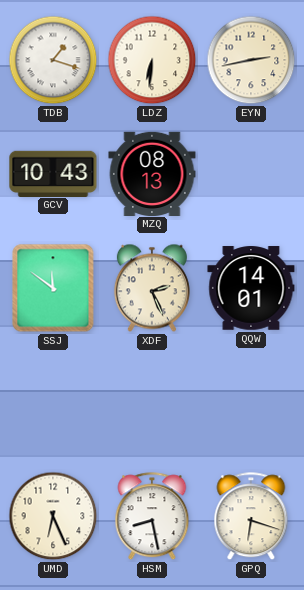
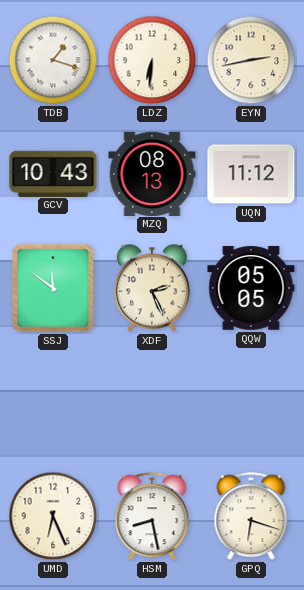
UQN: none -> 11:12
QQW: 14:01 -> 05:05
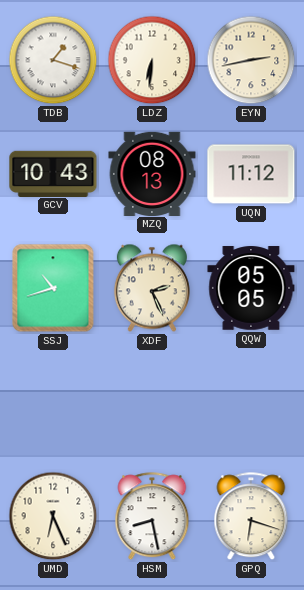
SSJ: 11:51 -> 10:42
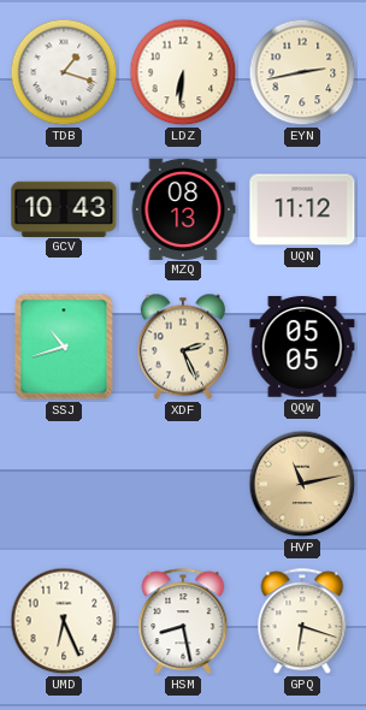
HVP: none -> 11:13
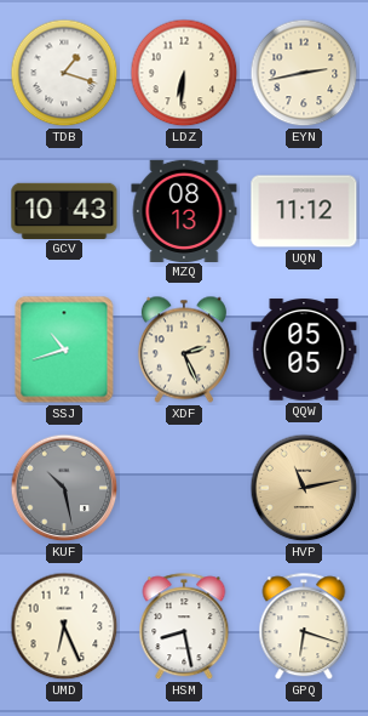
KUF: none -> 10:28
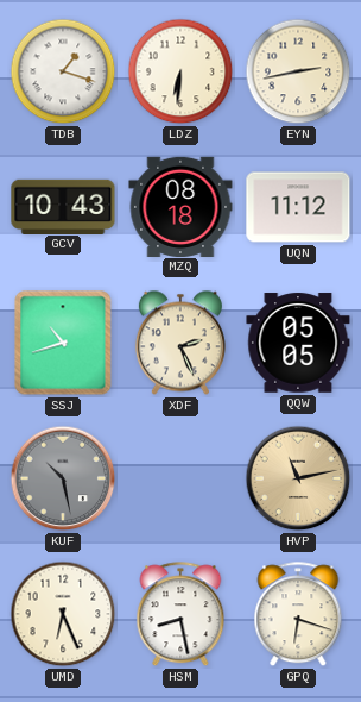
MZQ: 08:13 -> 08:18
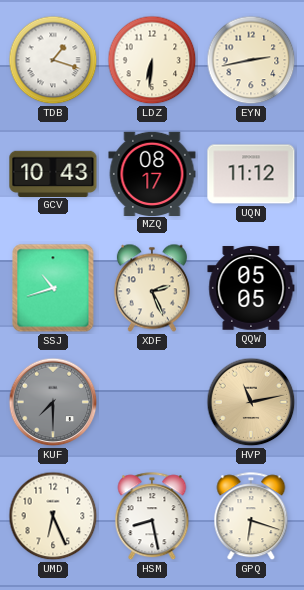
MZQ: 08:18 -> 08:17
KUF: 10:28 -> 7:30
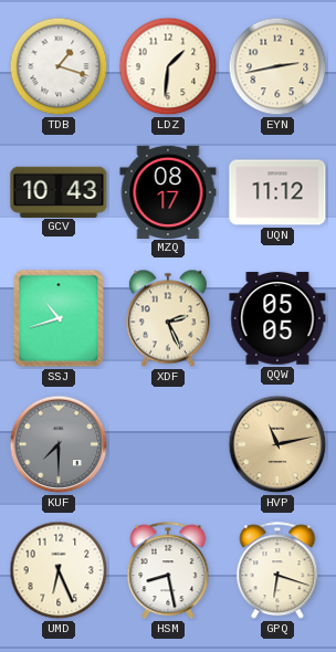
LDZ: 6:31 -> 1:31
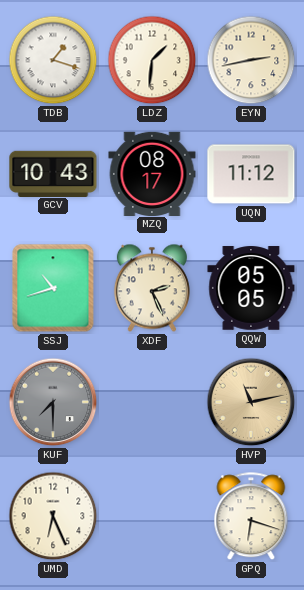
HSM: 8:28 -> none
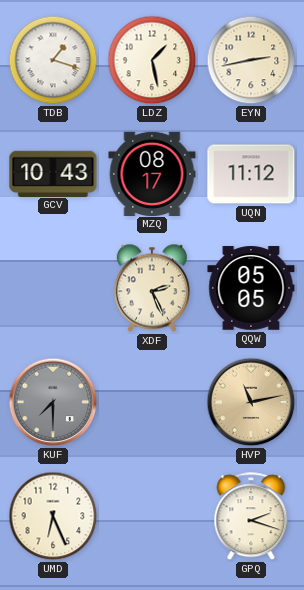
LDZ: 1:31 -> 1:28
SSJ: 10:42 -> none
GPQ: 6:18 -> 2:18
